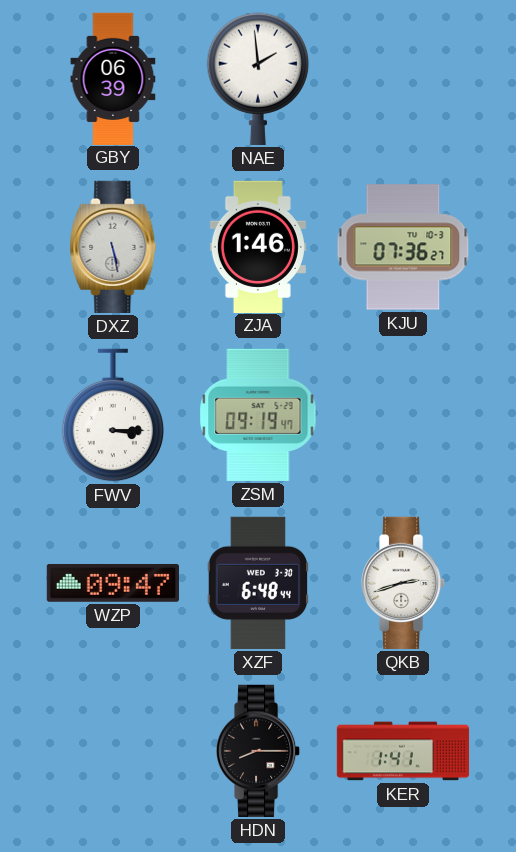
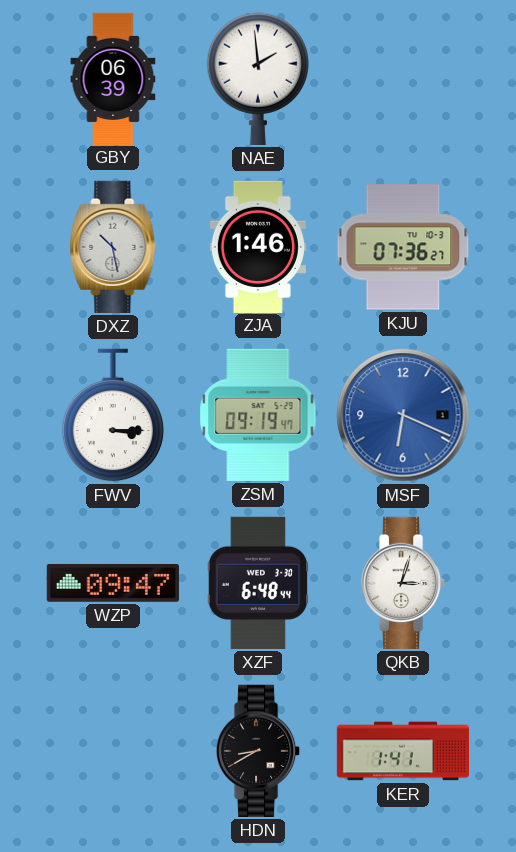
DXZ: 5:28 -> 10:28
MSF: none -> 6:19
QKB: 2:42 -> 3:03
HDN: 8:15 -> 8:40
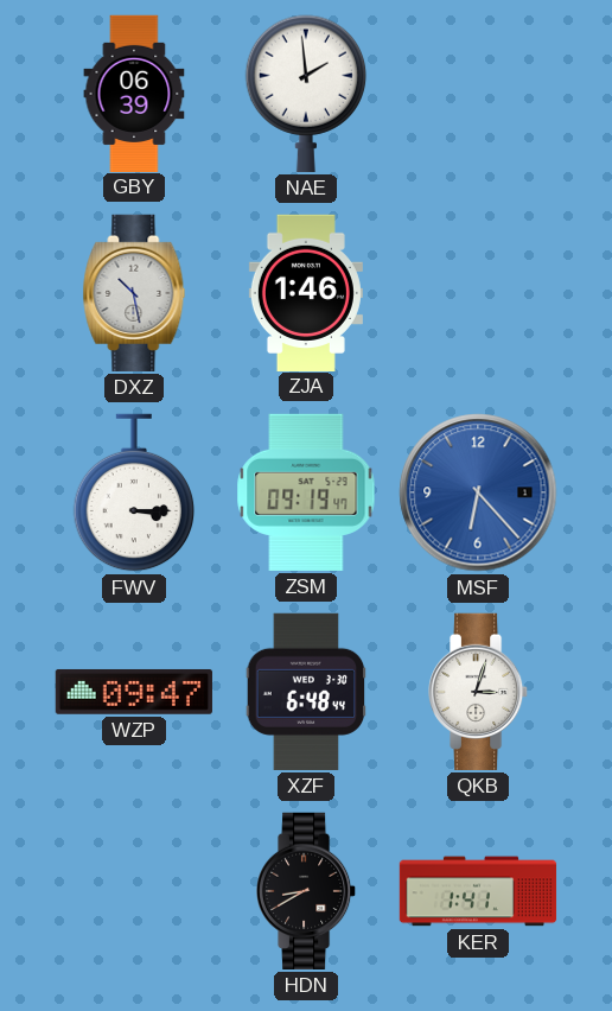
KJU: 07:36 -> none
MSF: 6:19 -> 6:23
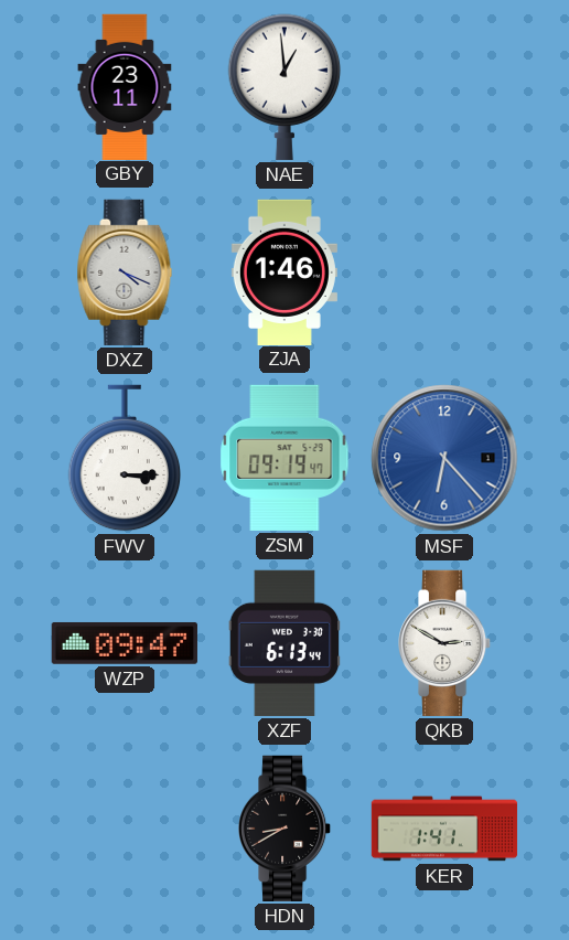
GBY: 06:39 -> 23:11
NAE: 1:59 -> 12:59
DXZ: 10:28 -> 4:19
XZF: 6:48 -> 6:13
QKB: 3:03 -> 2:50
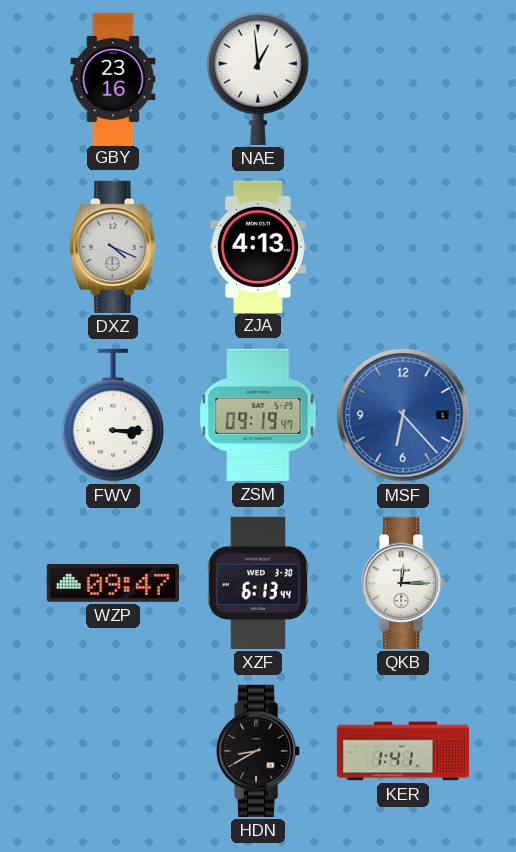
GBY: 23:11 -> 23:16
ZJA: 1:46 -> 4:13
QKB: 2:50 -> 12:15
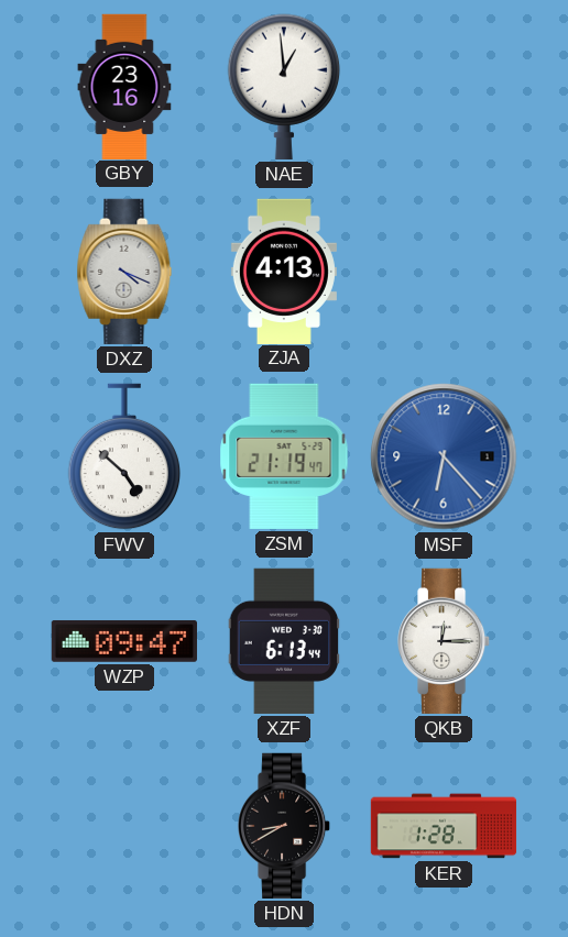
FWV: 3:15 -> 4:52
ZSM: 09:19 -> 21:19
KER: 1:41 -> 1:28
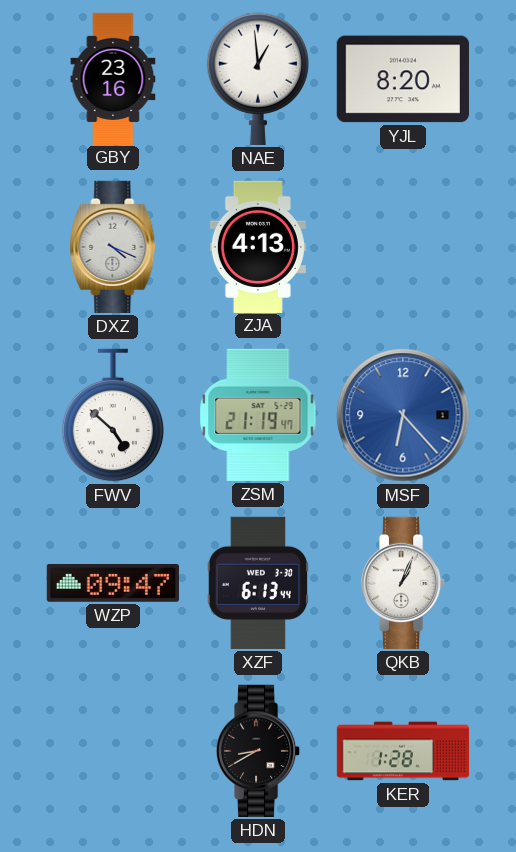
YJL: none -> 8:20
QKB: 12:15 -> 1:04
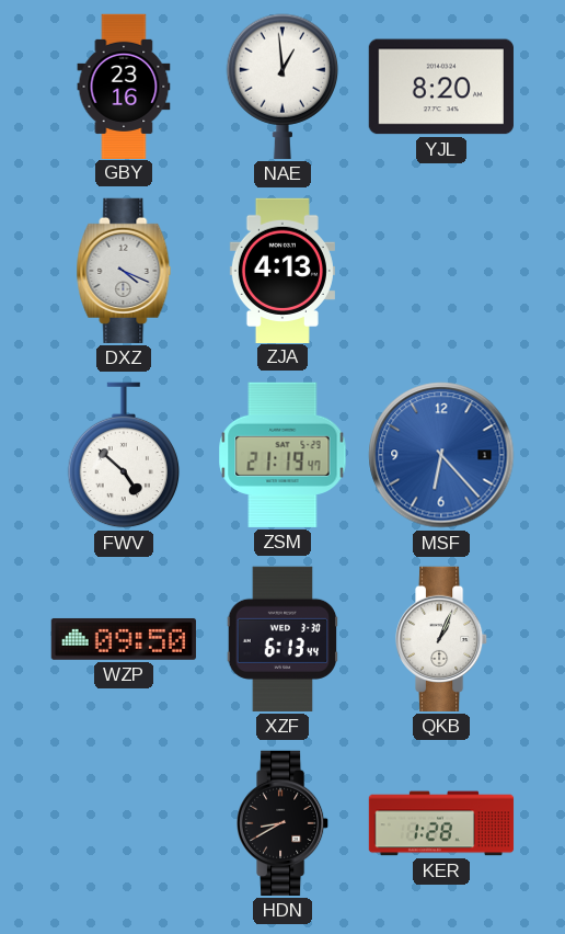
WZP: 09:47 -> 09:50
